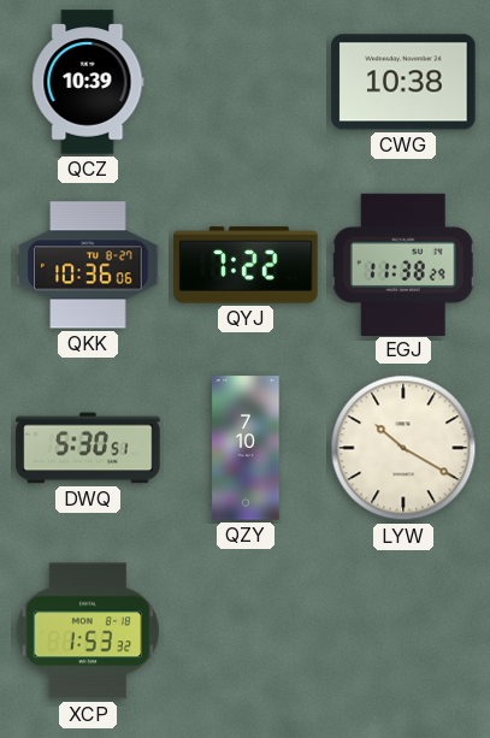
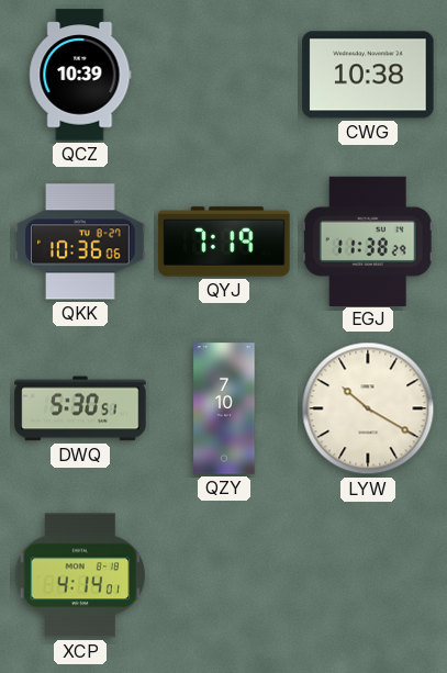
QYJ: 7:22 -> 7:19
XCP: 1:53 -> 4:14
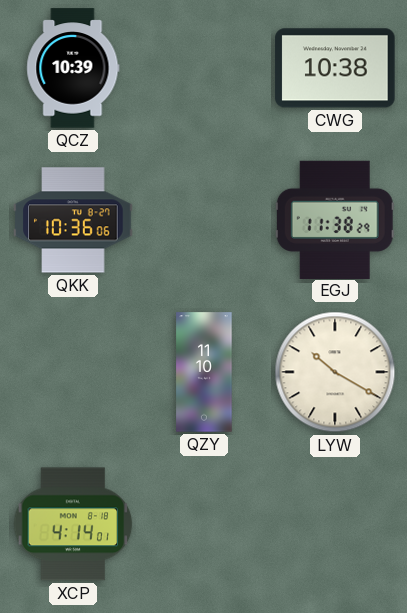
QYJ: 7:19 -> none
DWQ: 5:30 -> none
QZY: 7:10 -> 11:10
